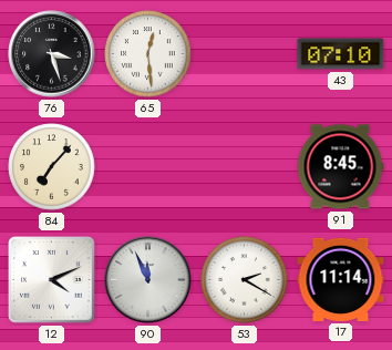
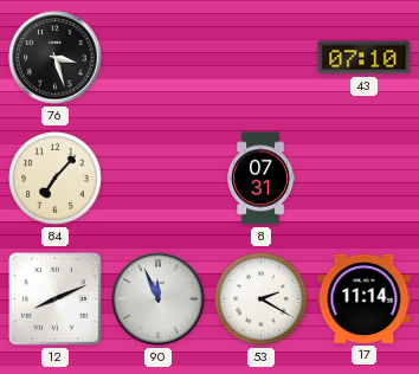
65: 12:29 -> none
8: none -> 07:31
91: 8:45 -> none
12: 4:11 -> 8:11
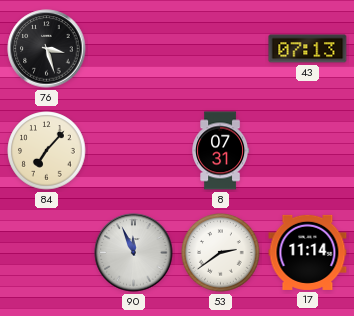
43: 07:10 -> 07:13
12: 8:11 -> none
53: 2:20 -> 2:39
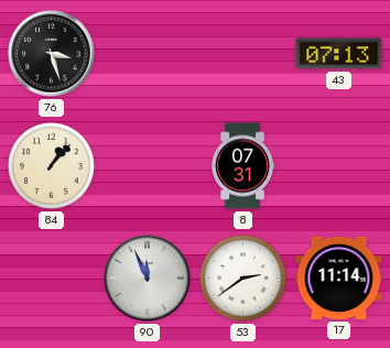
84: 7:07 -> 1:07
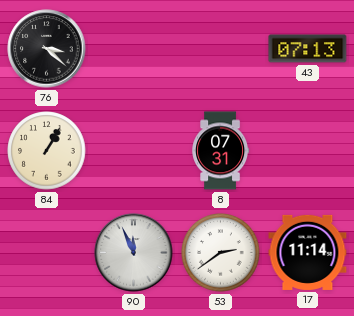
76: 3:27 -> 3:22
84: 1:07 -> 1:05
